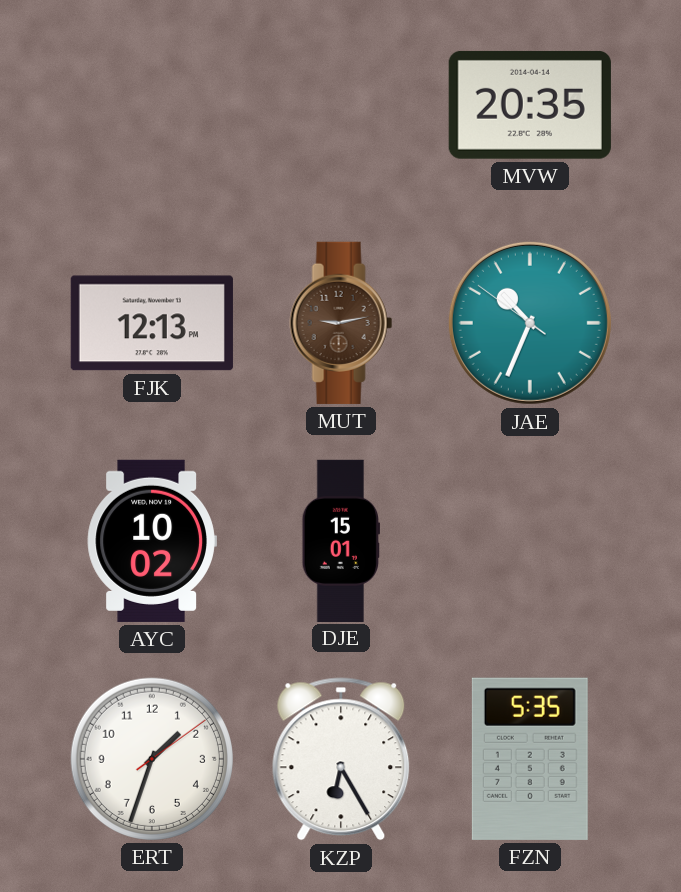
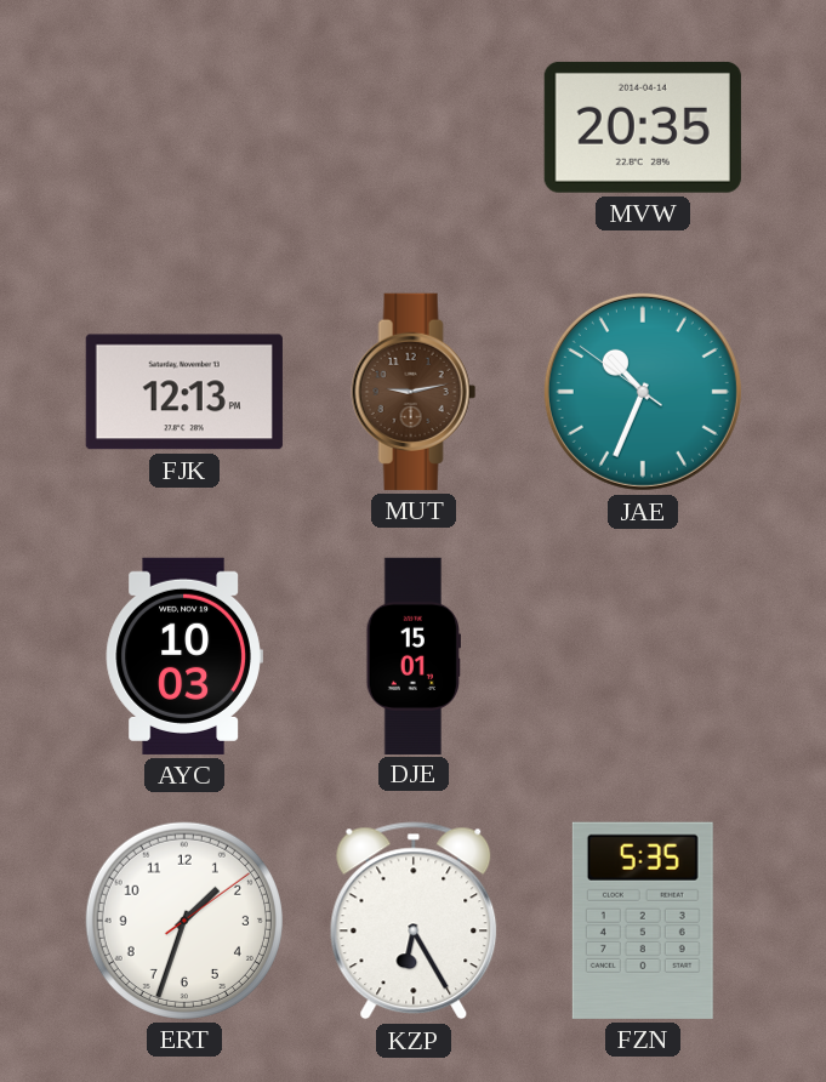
AYC: 10:02 -> 10:03
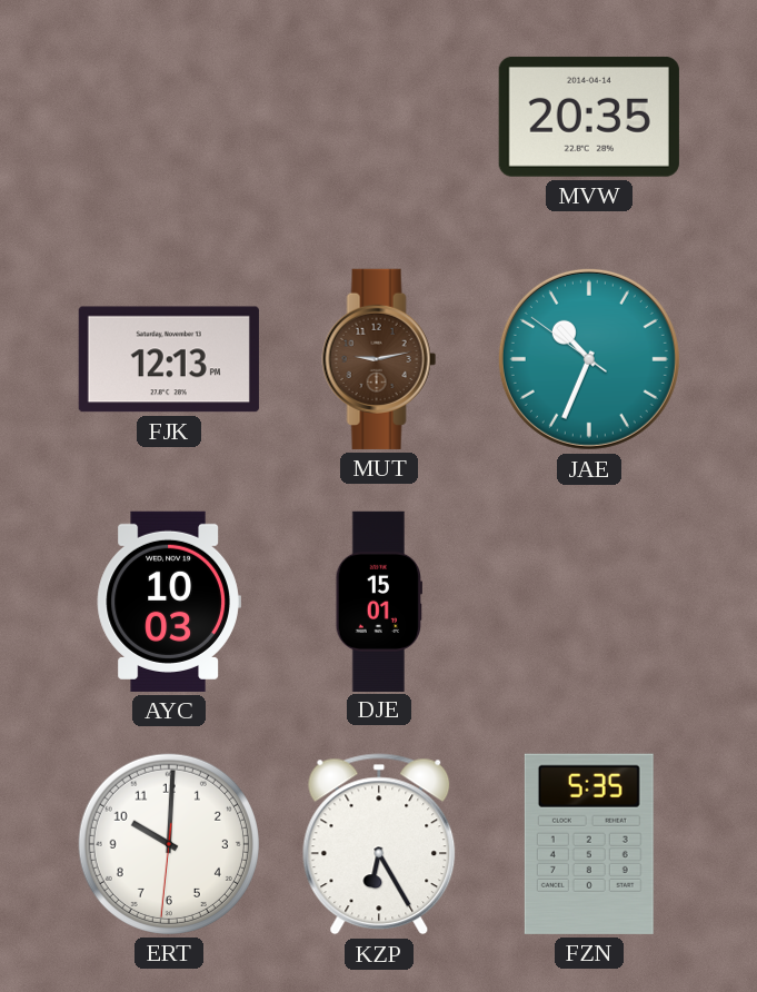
ERT: 1:33 -> 10:00
